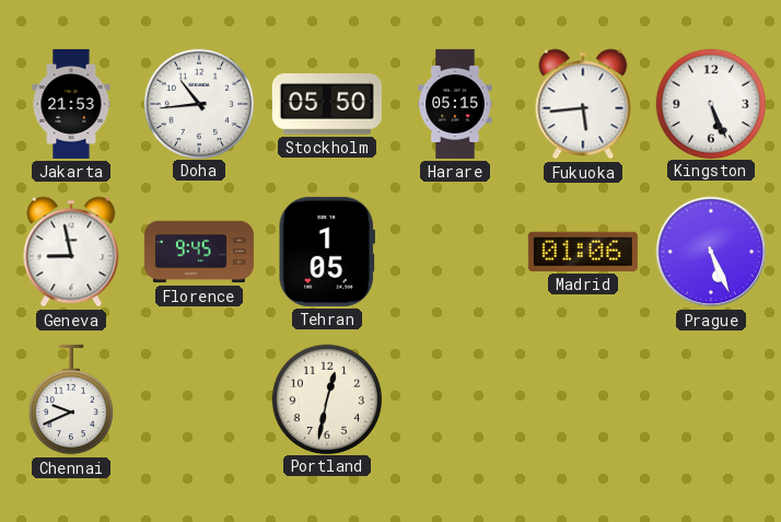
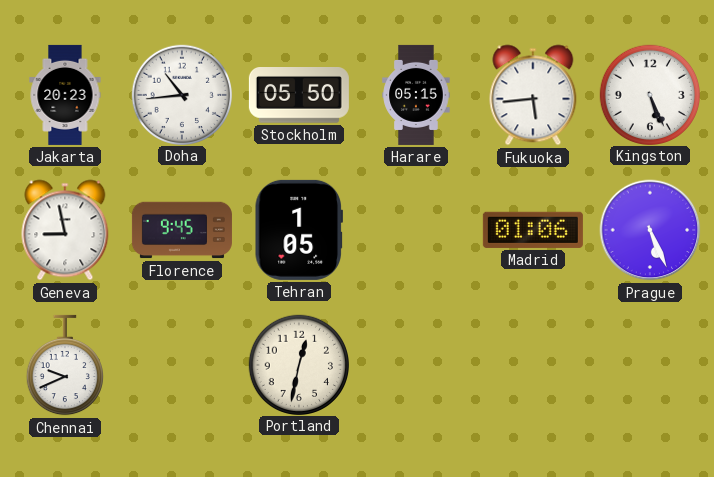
Jakarta: 21:53 -> 20:23
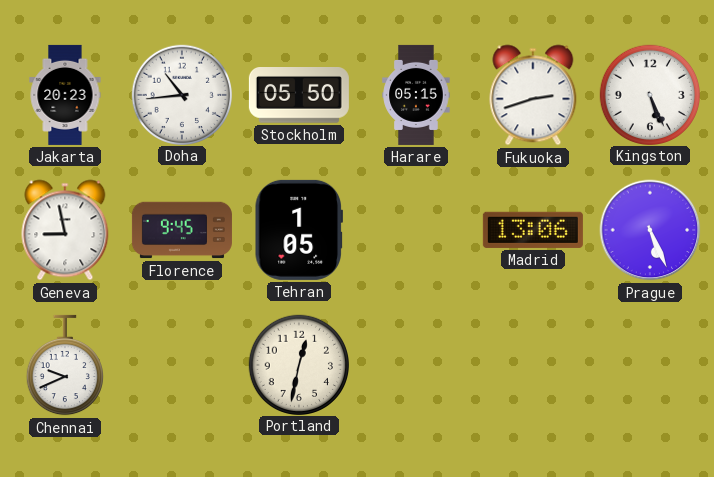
Fukuoka: 5:44 -> 2:42
Madrid: 01:06 -> 13:06
